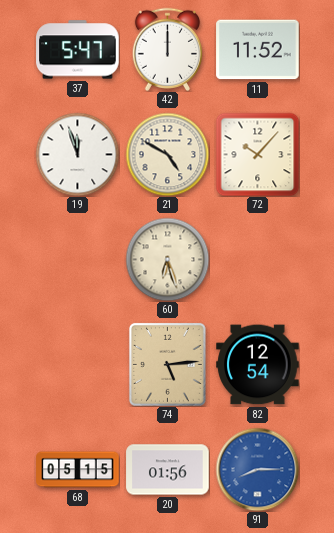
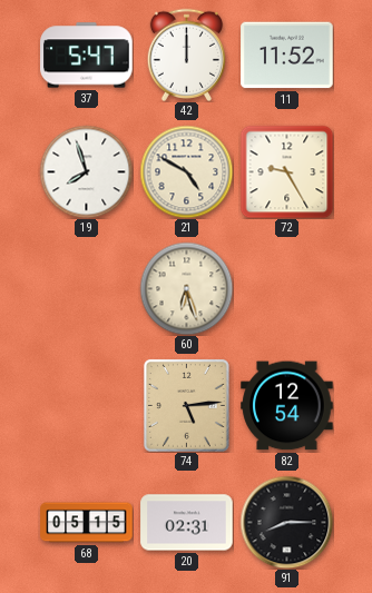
19: 11:57 -> 7:57
72: 10:07 -> 9:25
20: 01:56 -> 02:31
91 dial: blue -> black
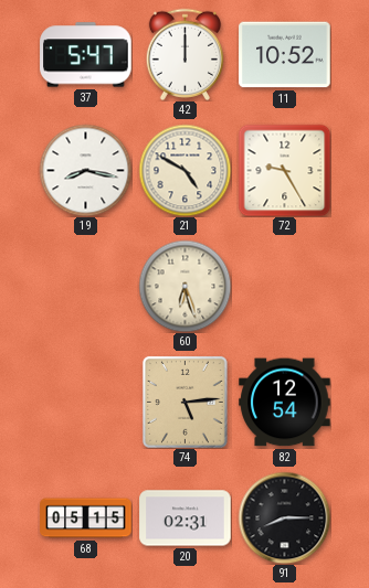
11: 11:52 -> 10:52
19: 7:57 -> 8:17
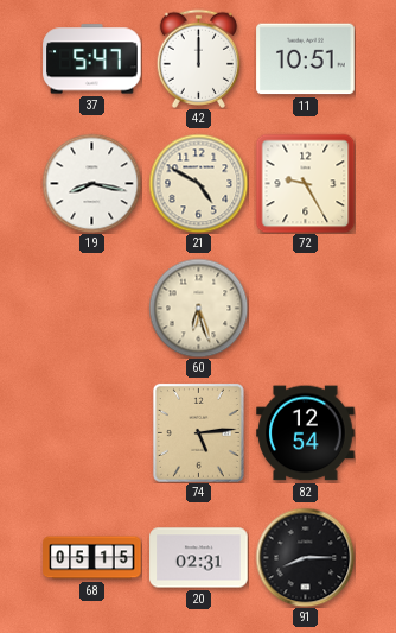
11: 10:52 -> 10:51
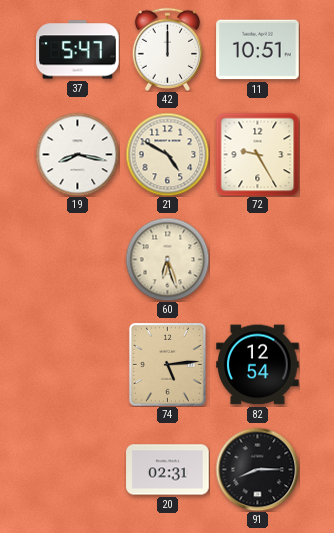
68: 05:15 -> none
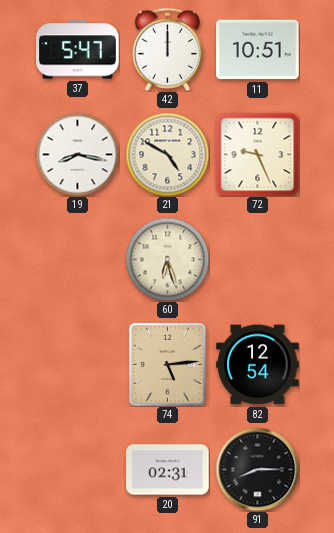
72: 9:25 -> 9:26
